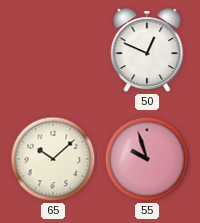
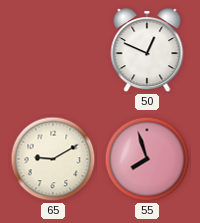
65: 10:08 -> 9:10
55: 9:57 -> 7:57
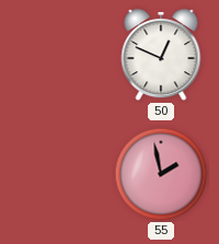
65: 9:10 -> none
55: 7:57 -> 1:58
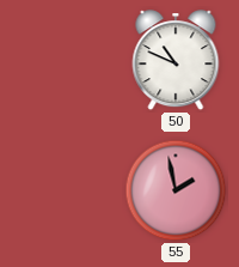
50: 12:49 -> 10:49
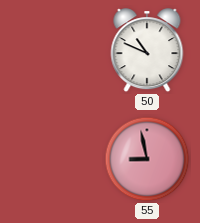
55: 1:58 -> 8:58
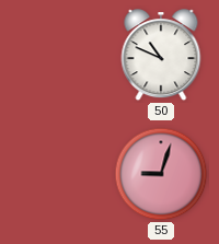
55: 8:58 -> 9:03
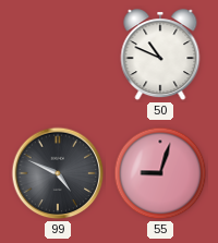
99: none -> 4:49
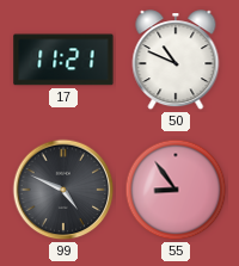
17: none -> 11:21
55: 9:03 -> 8:54
